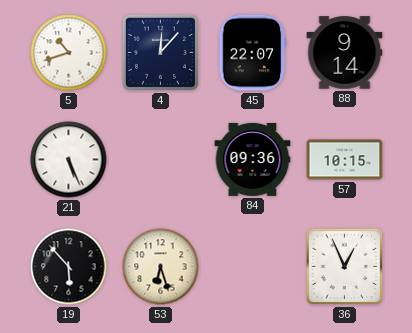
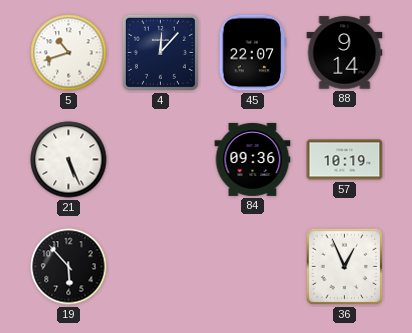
57: 10:15 -> 10:19
53: 6:27 -> none
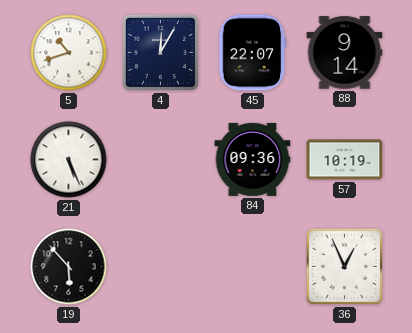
4: 12:07 -> 12:05
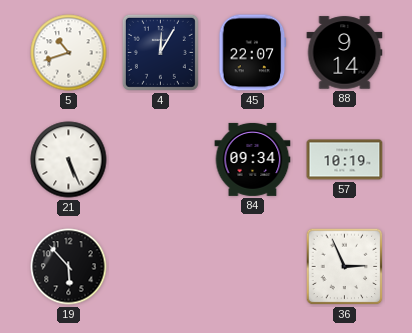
84: 09:36 -> 09:34
36: 12:56 -> 2:56
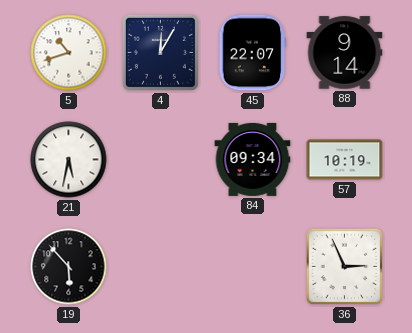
21: 5:26 -> 5:32
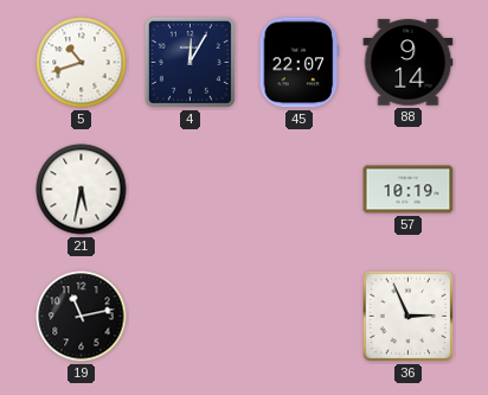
84: 09:34 -> none
19: 5:53 -> 11:13
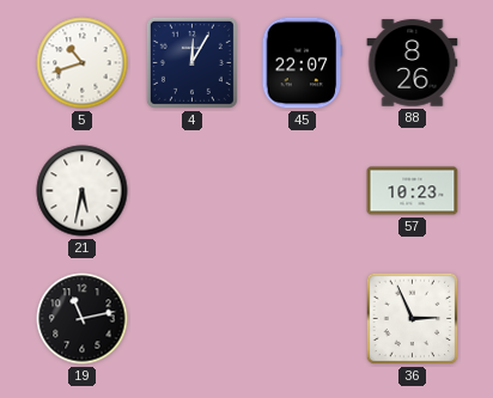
88: 9:14 -> 8:26
57: 10:19 -> 10:23
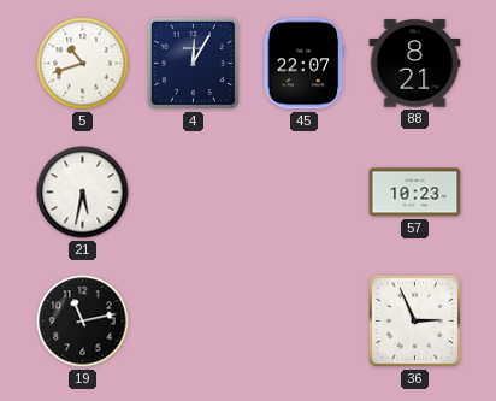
88: 8:26 -> 8:21
